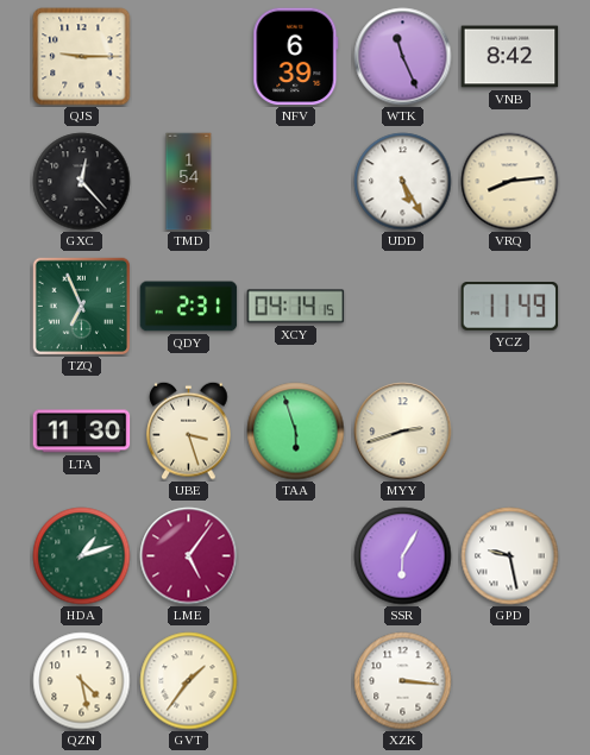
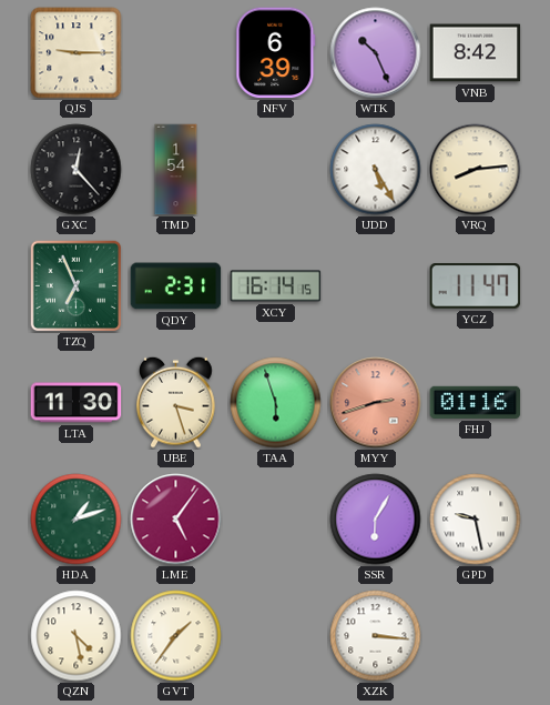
WTK: 11:26 -> 10:26
XCY: 04:14 -> 16:14
YCZ: 11:49 -> 11:47
MYY dial: cream -> salmon
FHJ: none -> 01:16
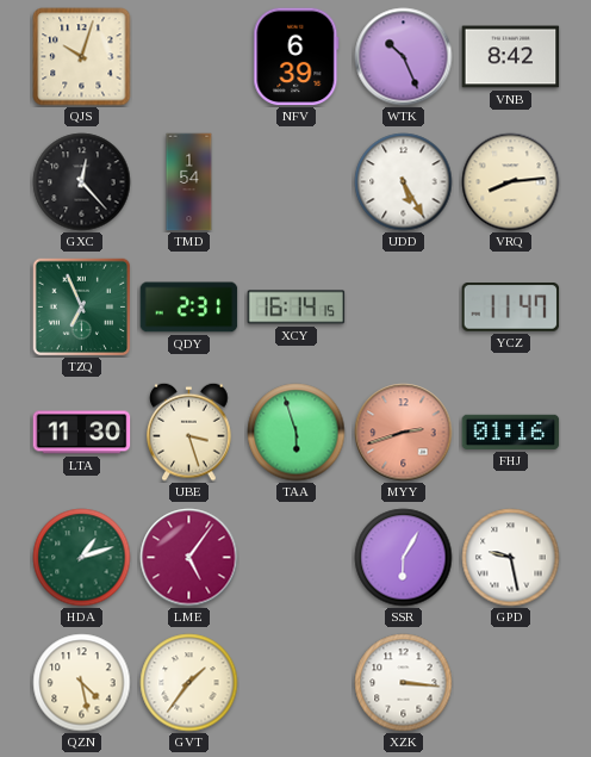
QJS: 9:15 -> 10:03
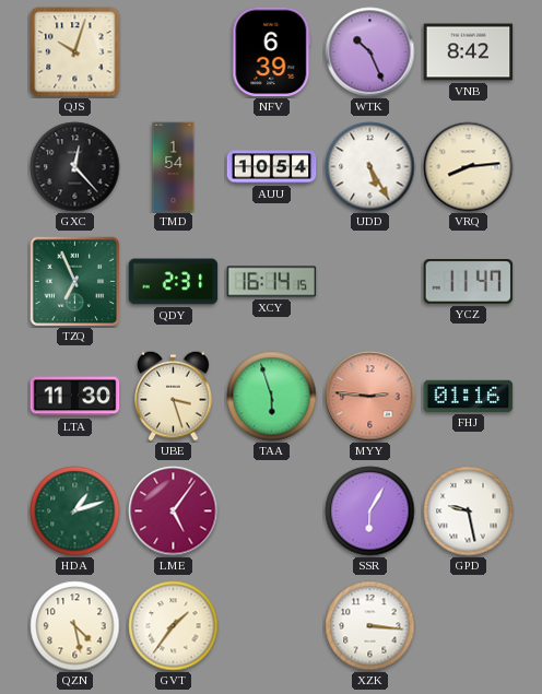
AUU: none -> 10:54
MYY: 2:42 -> 2:46
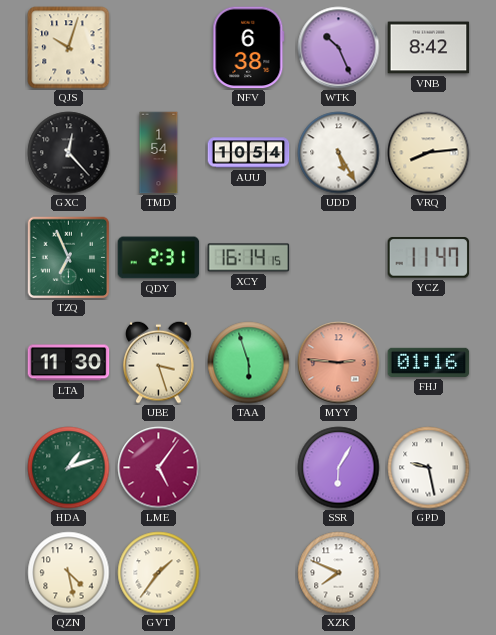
NFV: 6:39 -> 6:38
XZK: 3:16 -> 7:49
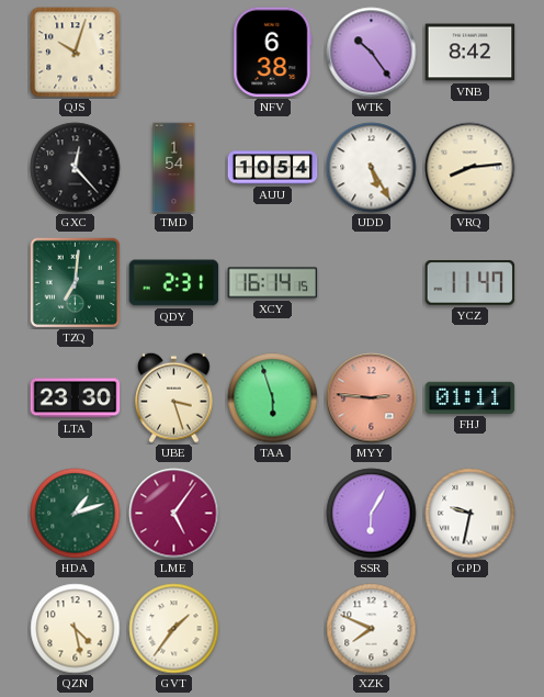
WTK: 10:26 -> 10:24
TZQ: 6:56 -> 7:01
LTA: 11:30 -> 23:30
FHJ: 01:16 -> 01:11
GPD: 9:28 -> 9:32
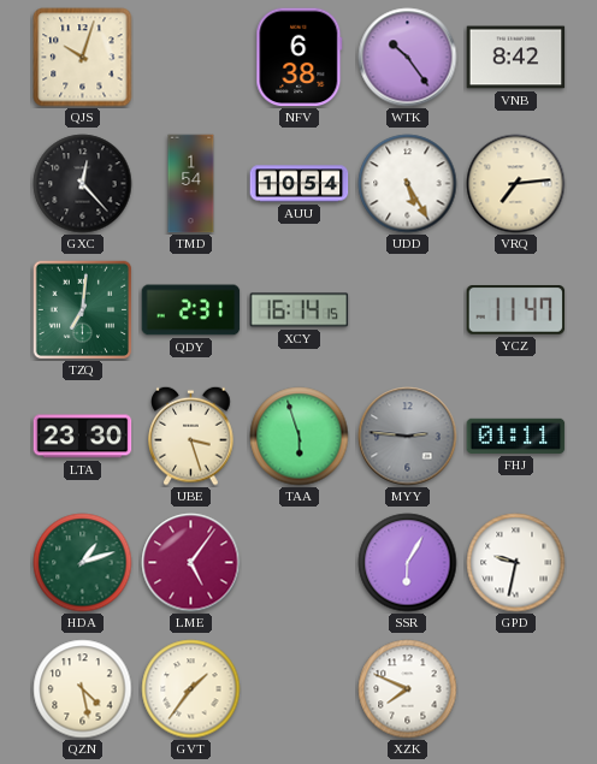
VRQ: 8:14 -> 7:14
MYY dial: salmon -> grey
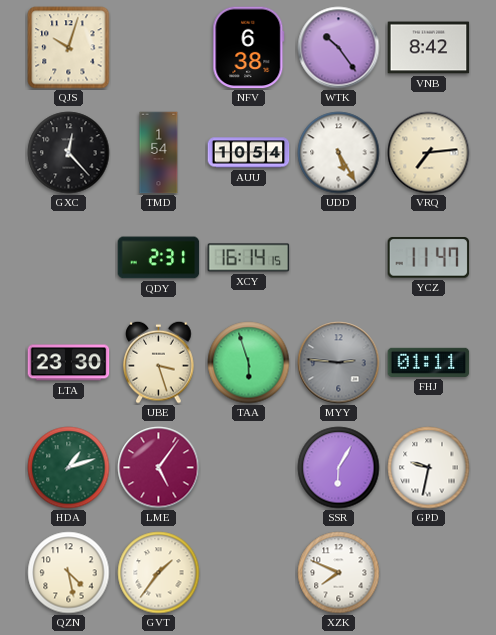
TZQ: 7:01 -> none
